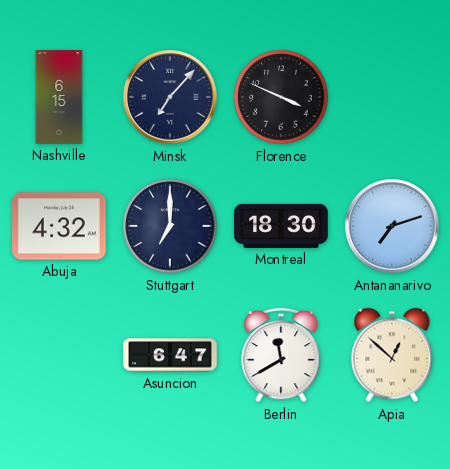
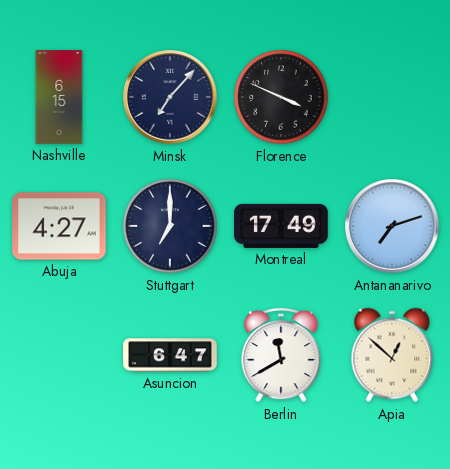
Abuja: 4:32 -> 4:27
Montreal: 18:30 -> 17:49
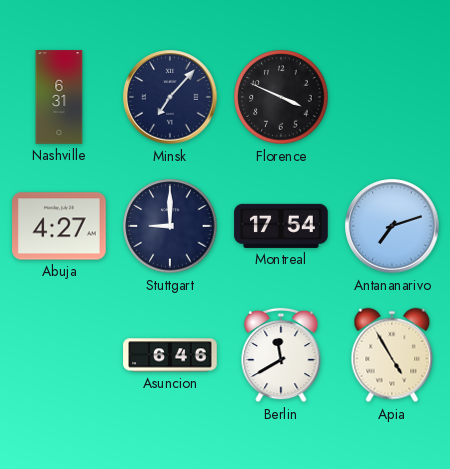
Nashville: 6:15 -> 6:31
Stuttgart: 7:00 -> 9:00
Montreal: 17:49 -> 17:54
Asuncion: 6:47 -> 6:46
Apia: 12:52 -> 4:55
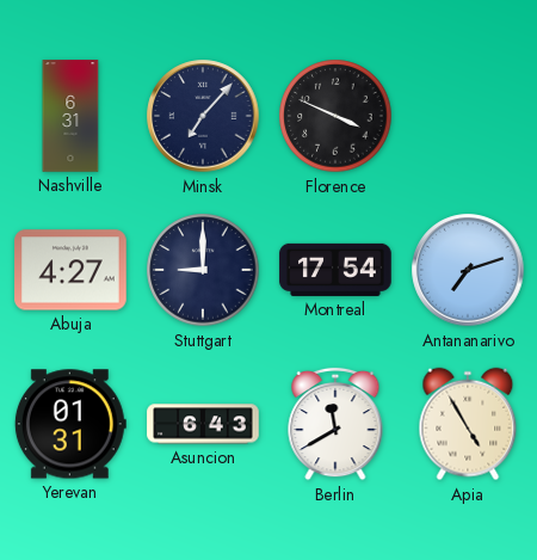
Yerevan: none -> 01:31
Asuncion: 6:46 -> 6:43
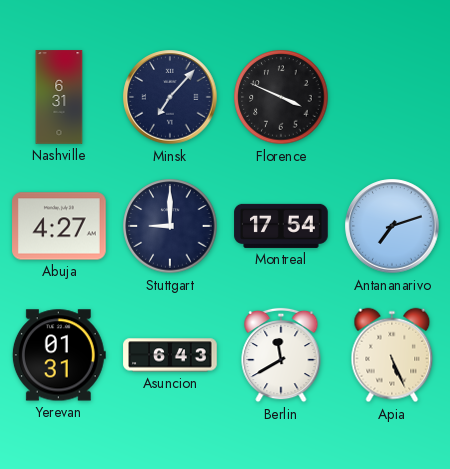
Apia: 4:55 -> 5:26
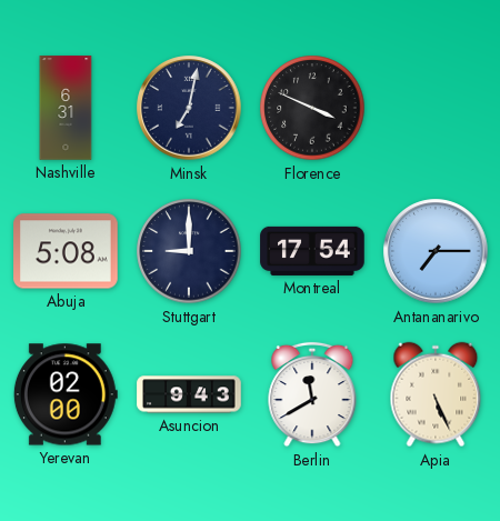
Minsk: 7:07 -> 7:02
Abuja: 4:27 -> 5:08
Antananarivo: 7:12 -> 7:15
Yerevan: 01:31 -> 02:00
Asuncion: 6:43 -> 9:43
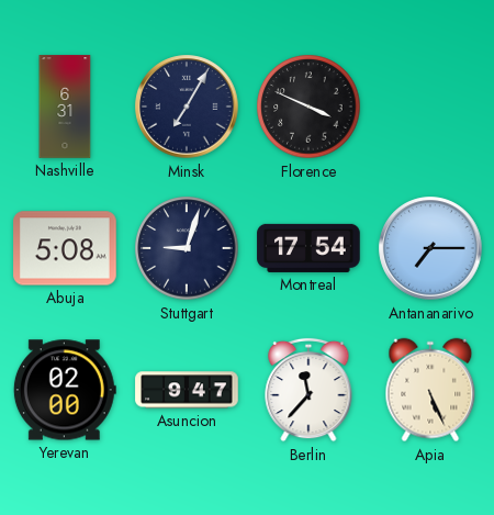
Minsk: 7:02 -> 7:05
Stuttgart: 9:00 -> 9:03
Asuncion: 9:43 -> 9:47
Berlin: 11:40 -> 11:37
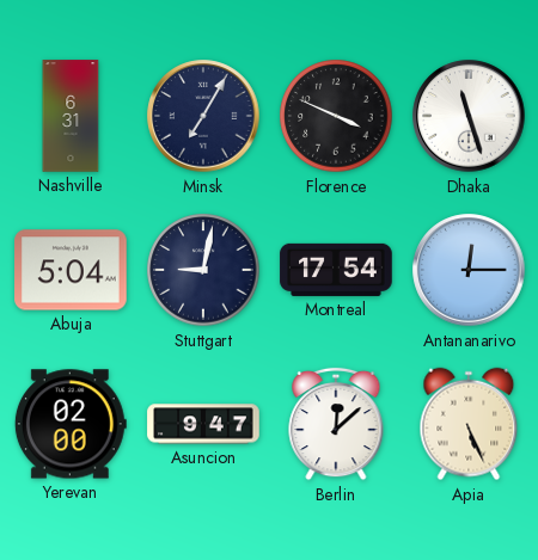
Dhaka: none -> 11:27
Abuja: 5:08 -> 5:04
Stuttgart: 9:03 -> 9:02
Antananarivo: 7:15 -> 12:15
Berlin: 11:37 -> 12:08
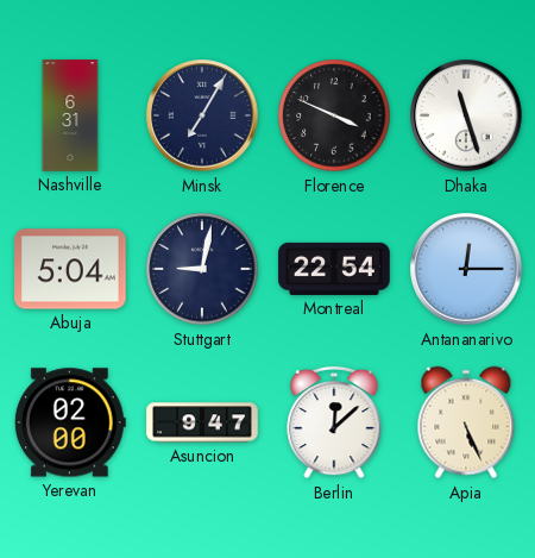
Montreal: 17:54 -> 22:54
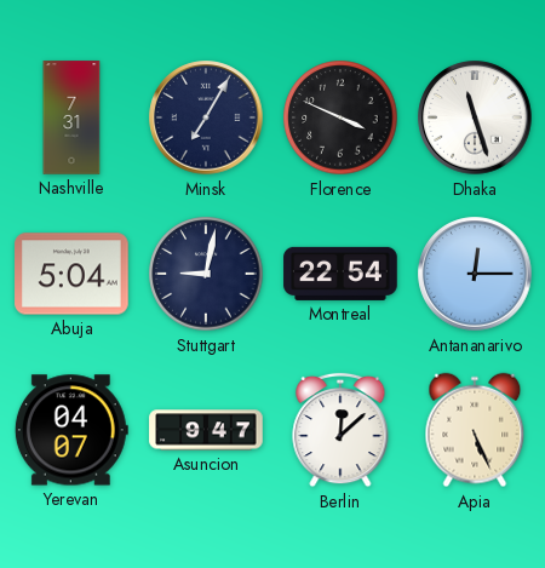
Nashville: 6:31 -> 7:31
Yerevan: 02:00 -> 04:07
